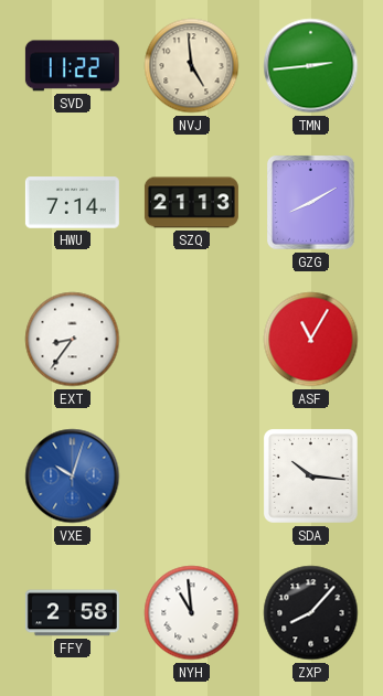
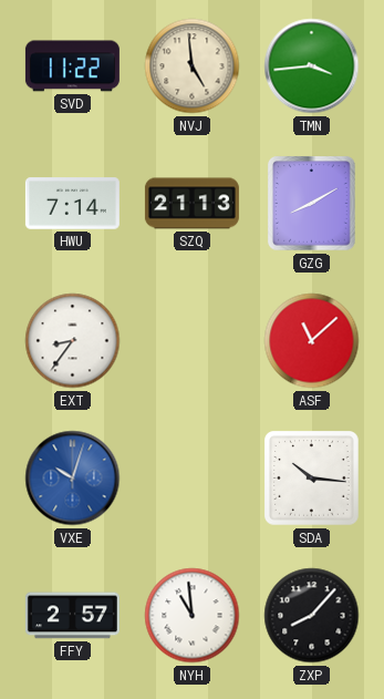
TMN: 2:44 -> 3:44
ASF: 11:05 -> 11:08
FFY: 2:58 -> 2:57
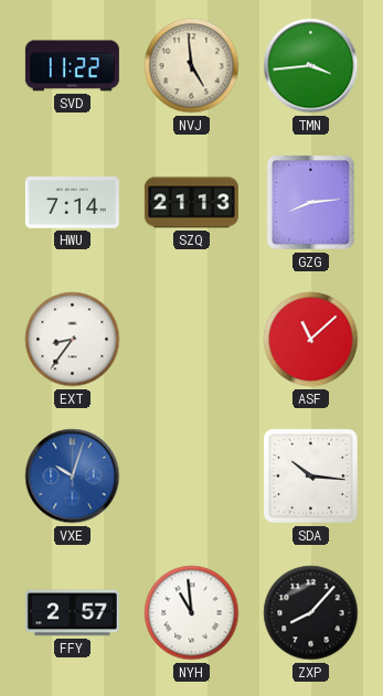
GZG: 8:10 -> 8:14
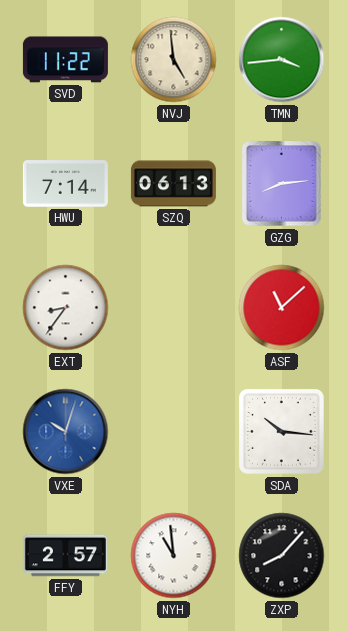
SZQ: 21:13 -> 06:13
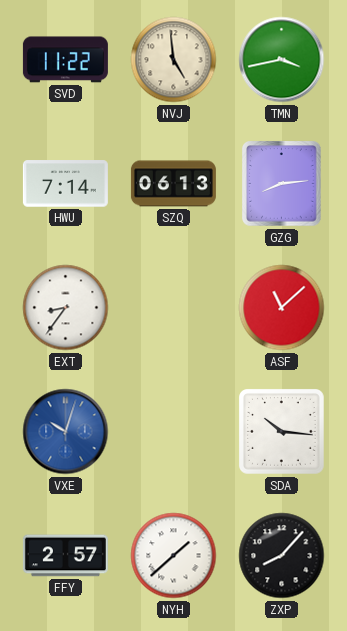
TMN: 3:44 -> 3:43
NYH: 10:59 -> 1:38
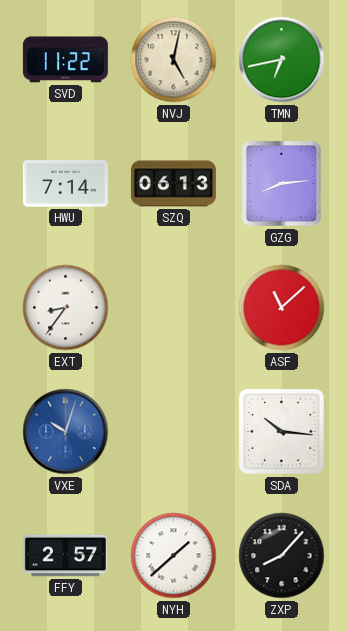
NVJ: 4:59 -> 5:02
TMN: 3:43 -> 6:43
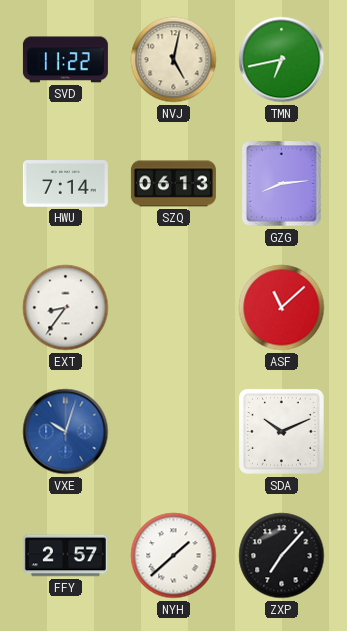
SDA: 10:16 -> 10:11
ZXP: 8:07 -> 7:07
